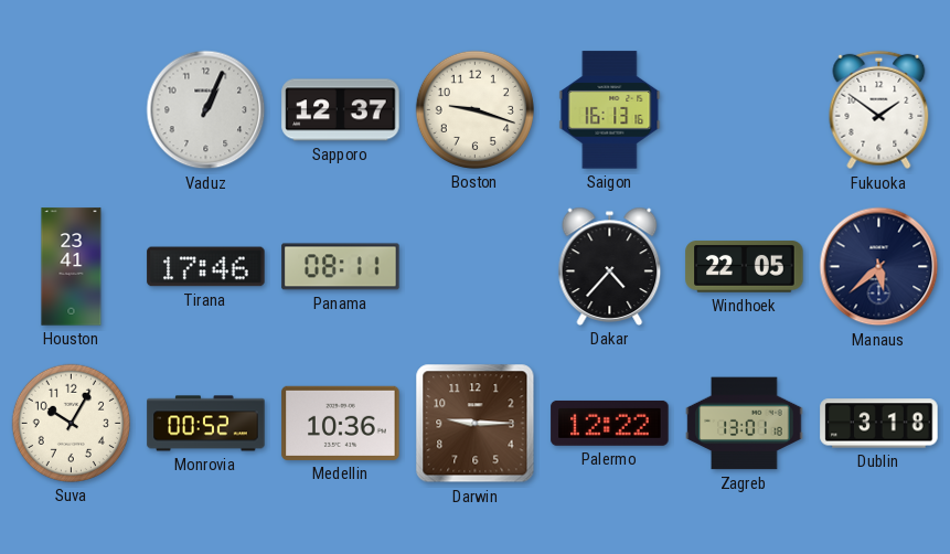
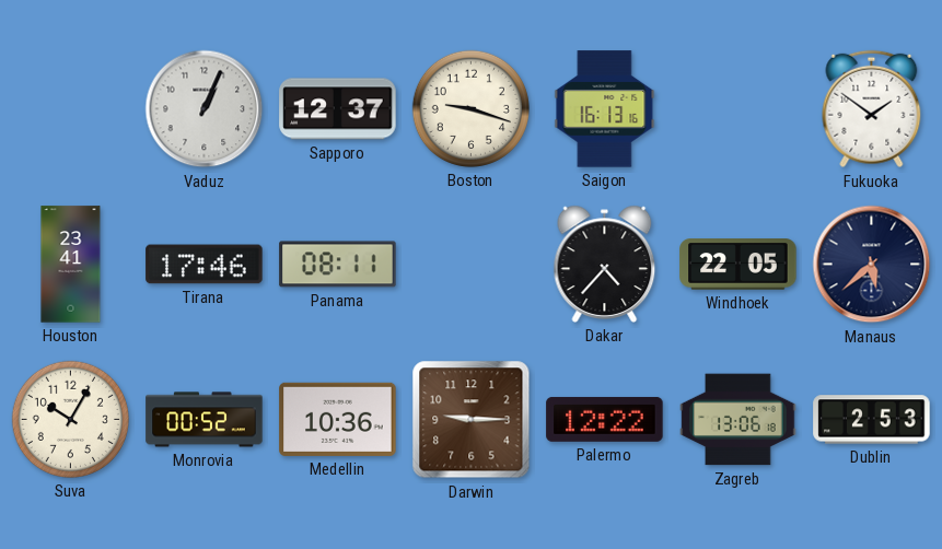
Zagreb: 13:01 -> 13:06
Dublin: 3:18 -> 2:53
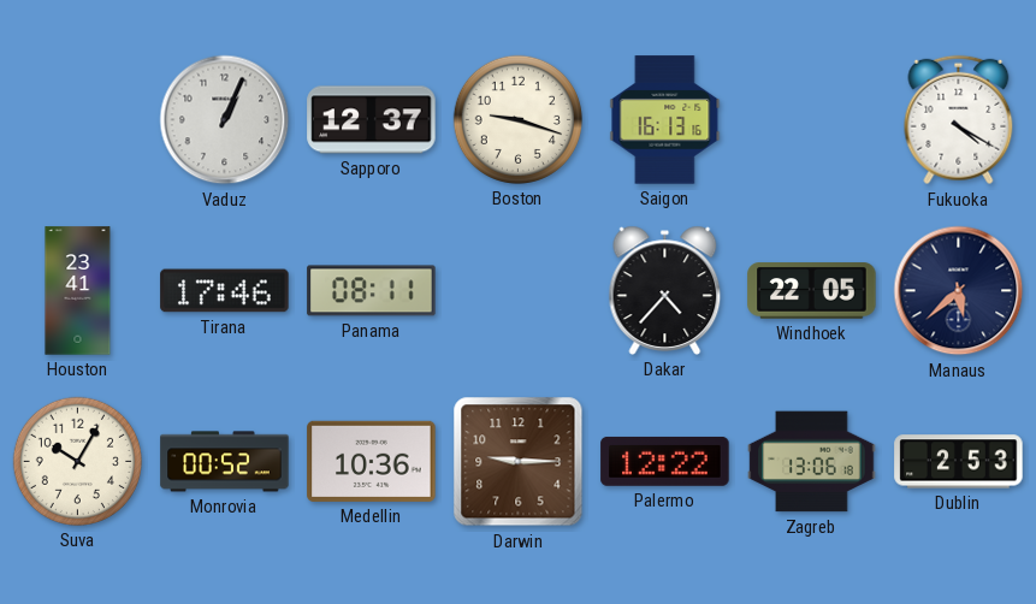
Fukuoka: 1:51 -> 4:20
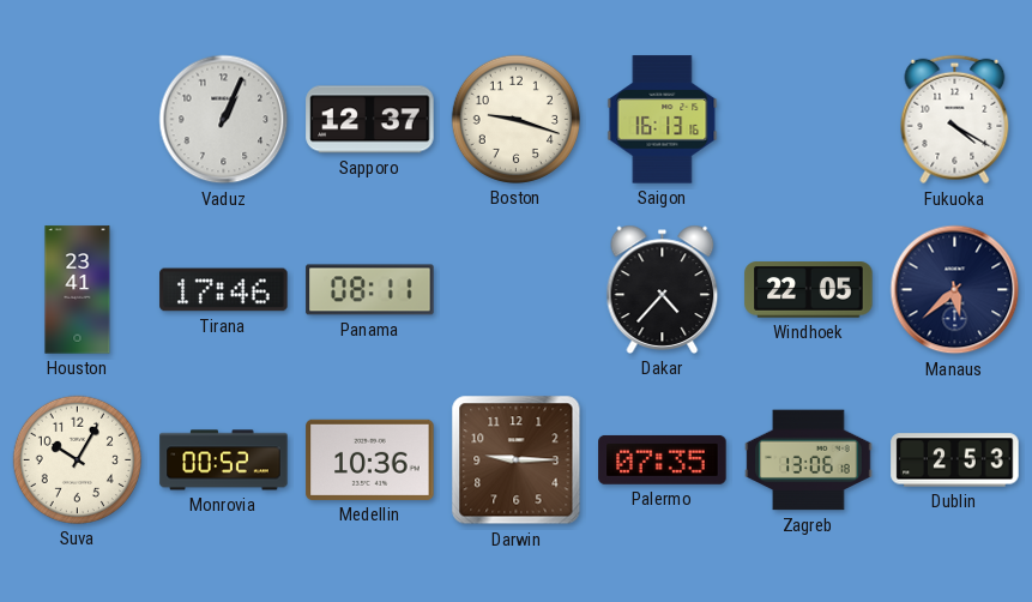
Palermo: 12:22 -> 07:35
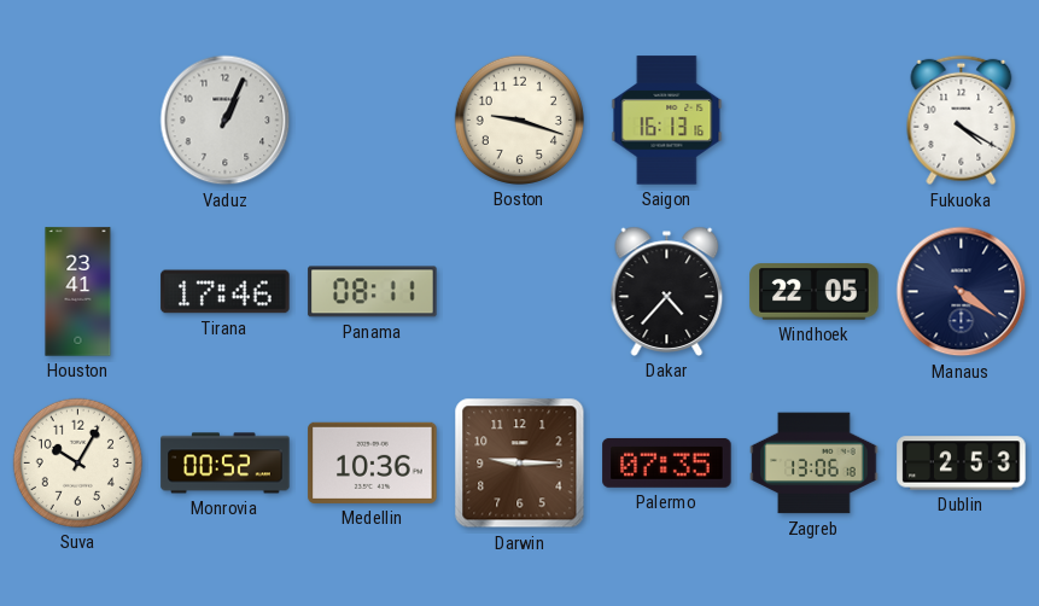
Sapporo: 12:37 -> none
Manaus: 5:38 -> 4:21
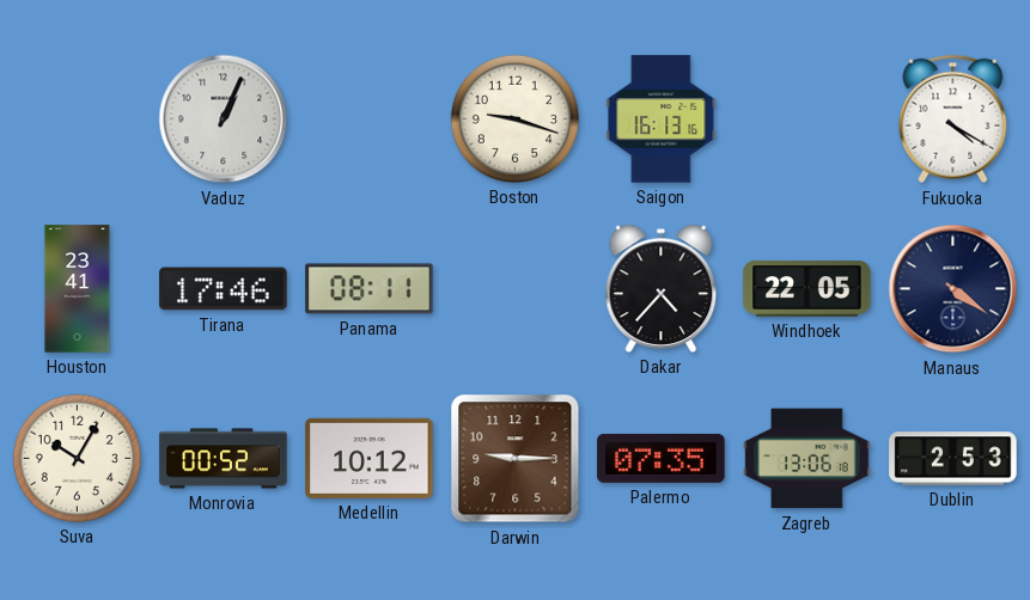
Medellin: 10:36 -> 10:12
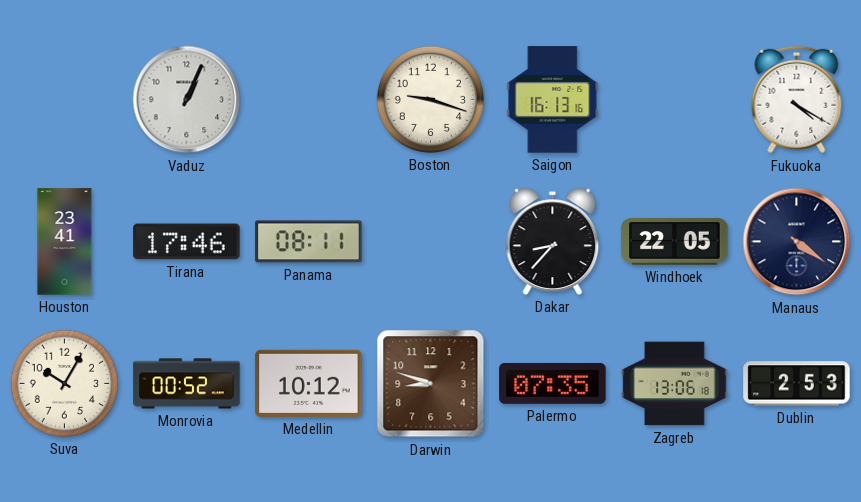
Dakar: 4:37 -> 8:37
Darwin: 9:15 -> 8:48
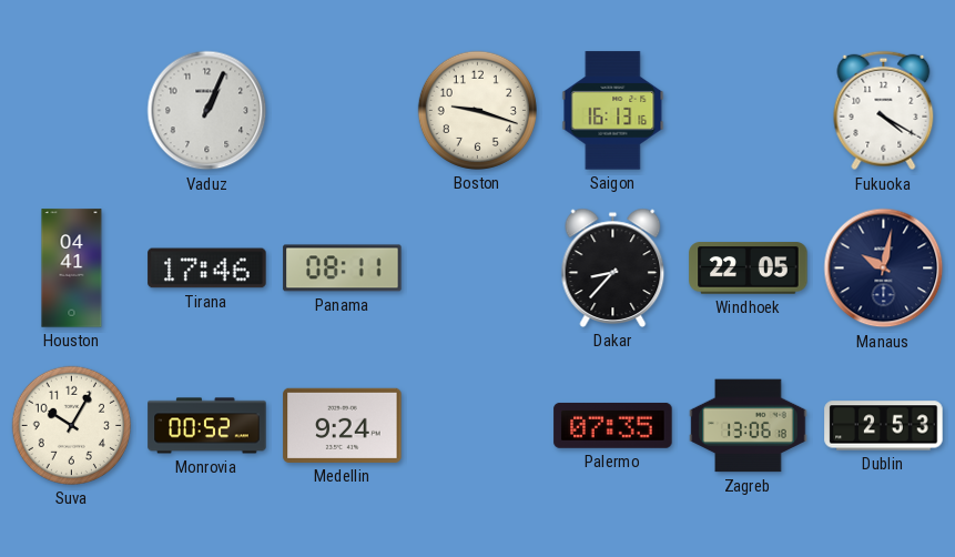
Houston: 23:41 -> 04:41
Manaus: 4:21 -> 10:02
Medellin: 10:12 -> 9:24
Darwin: 8:48 -> none
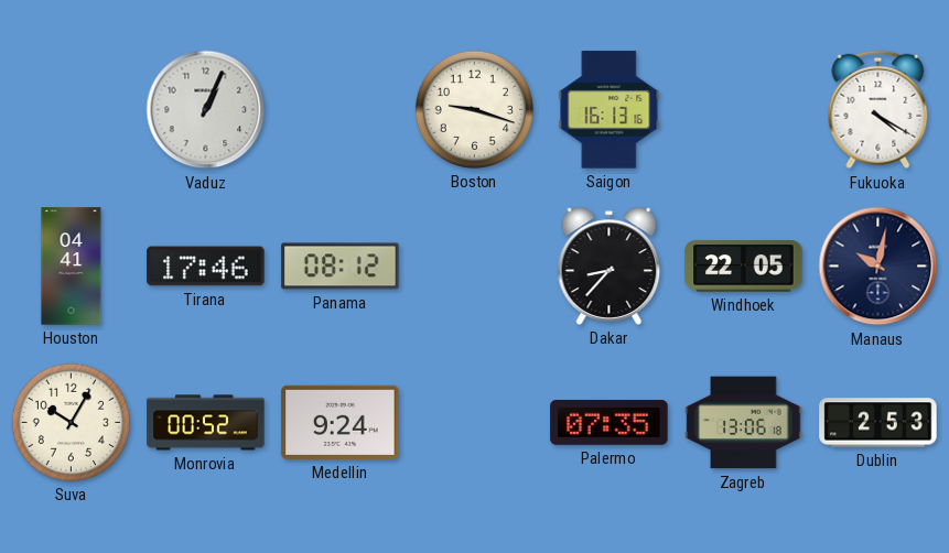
Panama: 08:11 -> 08:12
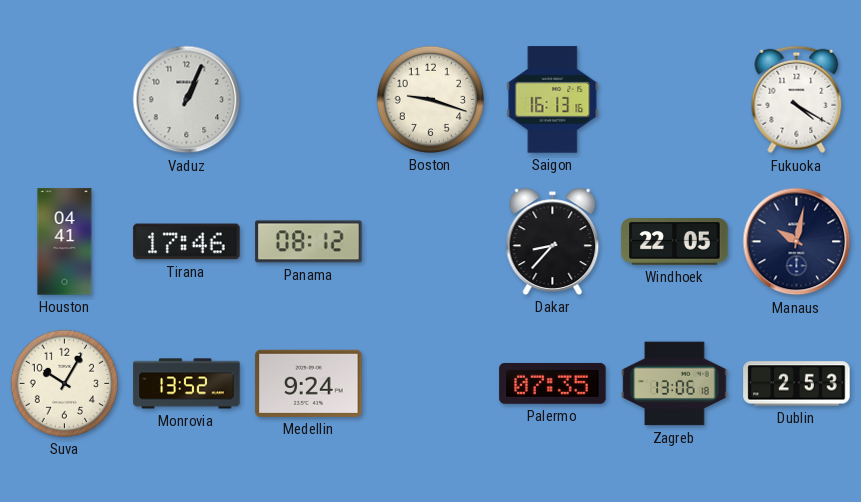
Monrovia: 00:52 -> 13:52
